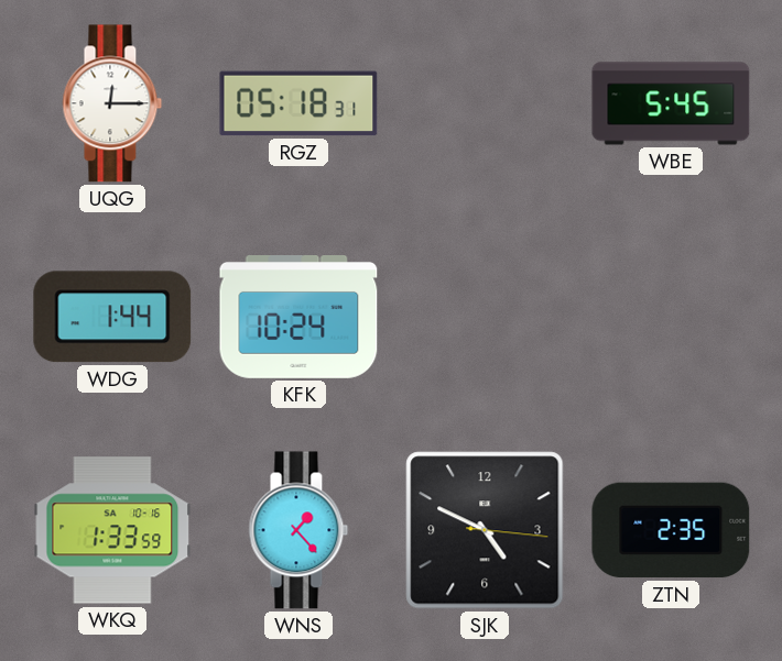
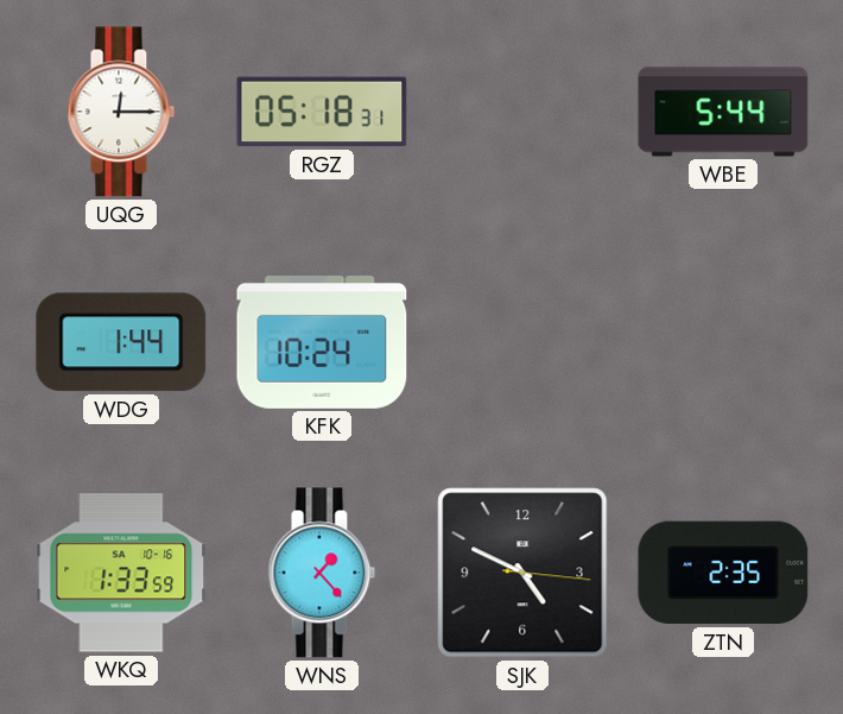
WBE: 5:45 -> 5:44
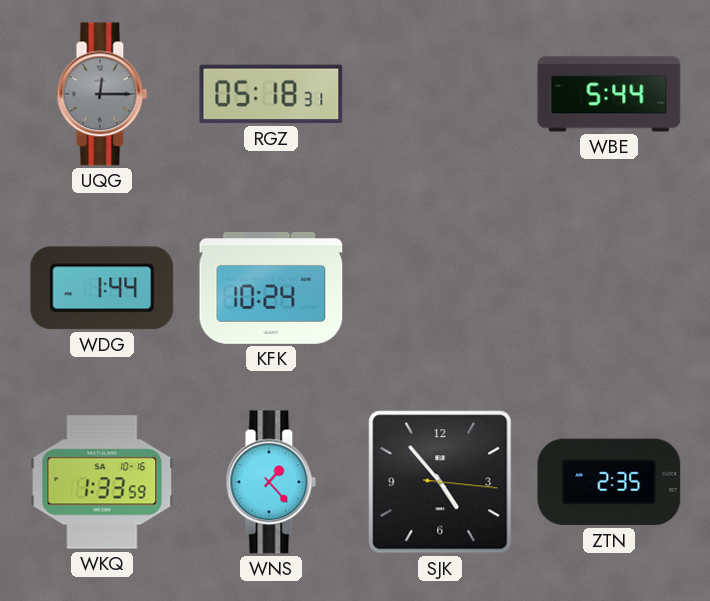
UQG dial: white -> grey
SJK: 4:49 -> 4:53
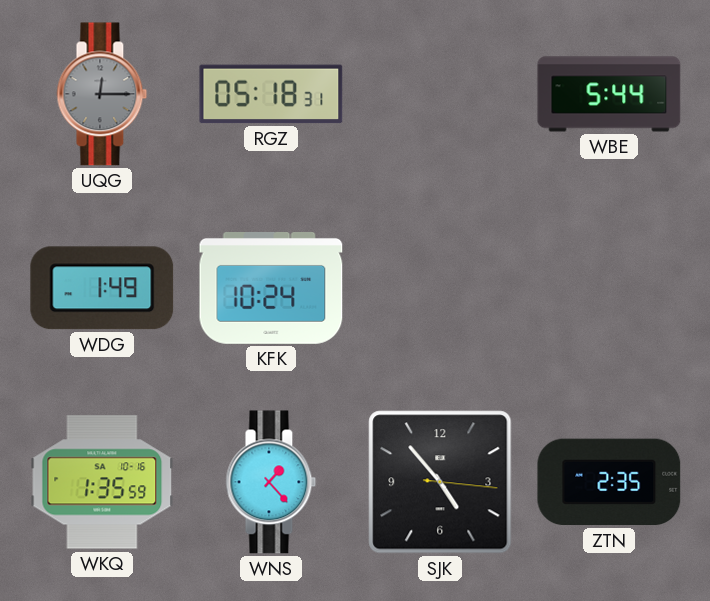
WDG: 1:44 -> 1:49
WKQ: 1:33 -> 1:35
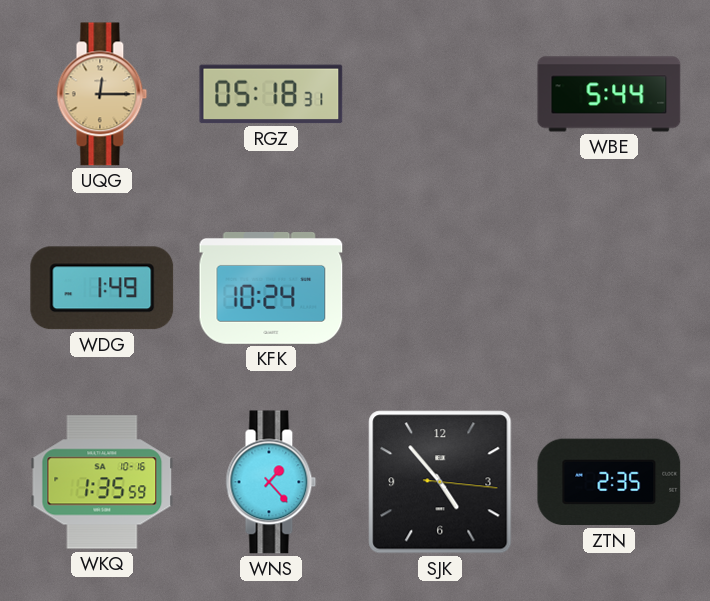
UQG dial: grey -> champagne
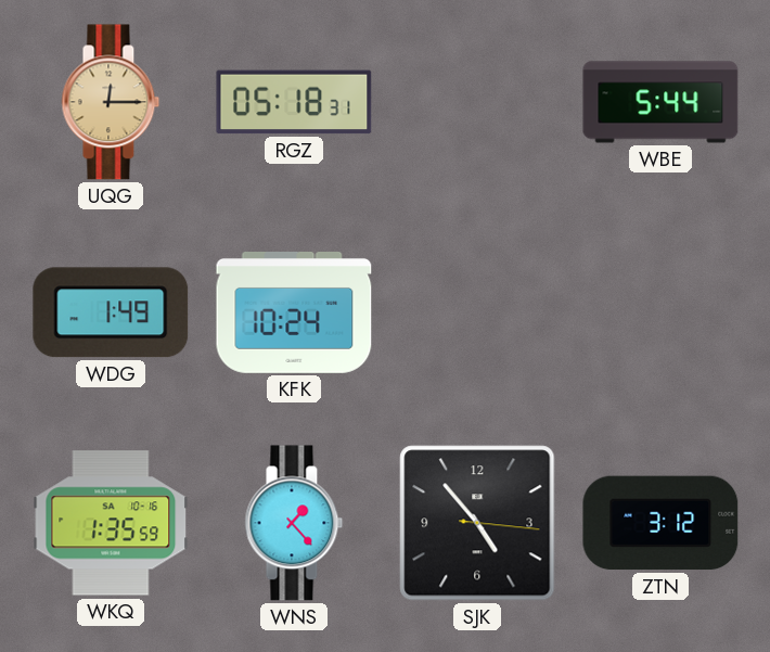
ZTN: 2:35 -> 3:12
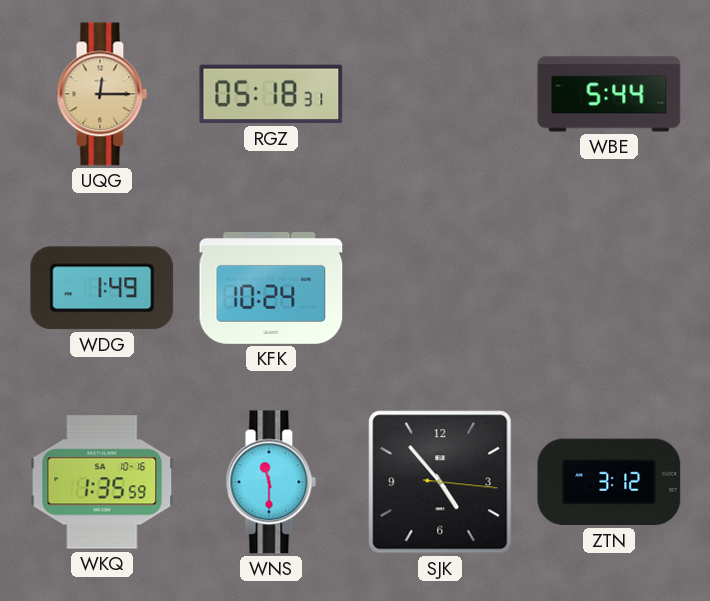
WNS: 1:23 -> 11:30
